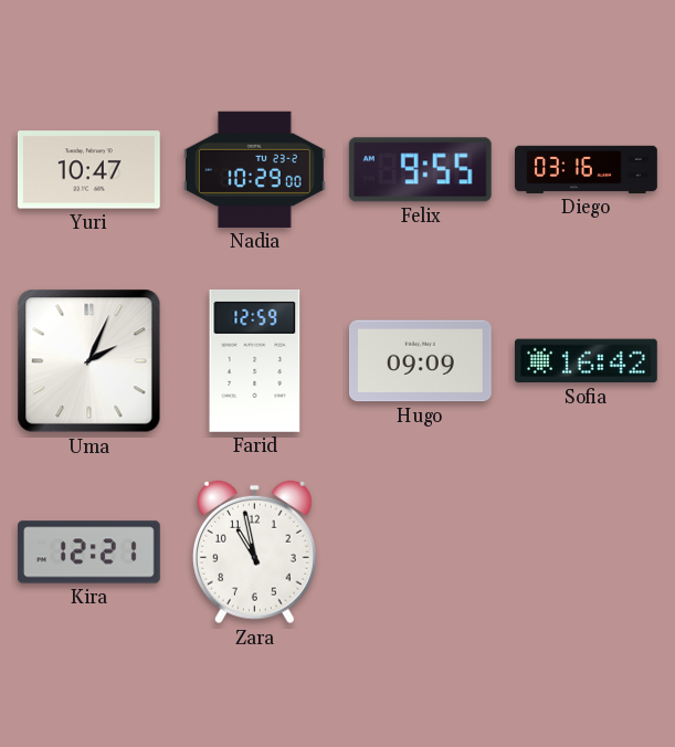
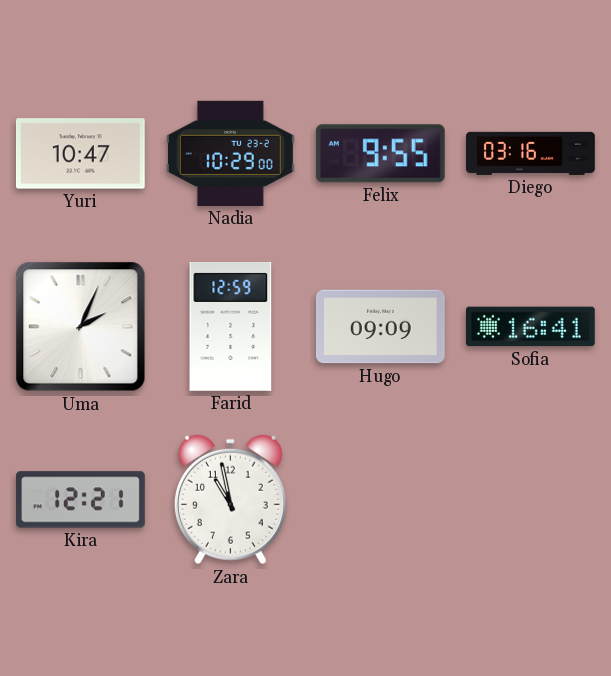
Sofia: 16:42 -> 16:41
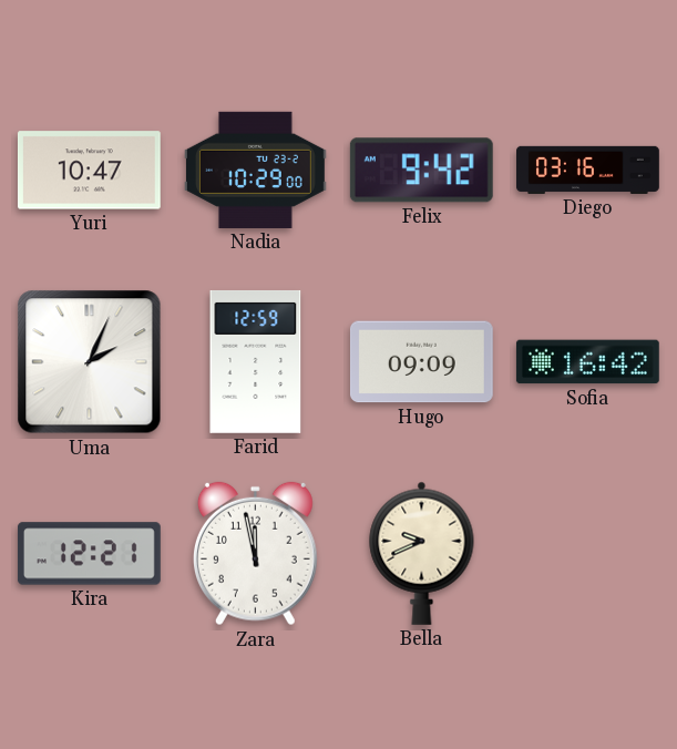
Felix: 9:55 -> 9:42
Sofia: 16:41 -> 16:42
Zara: 10:58 -> 11:58
Bella: none -> 9:41
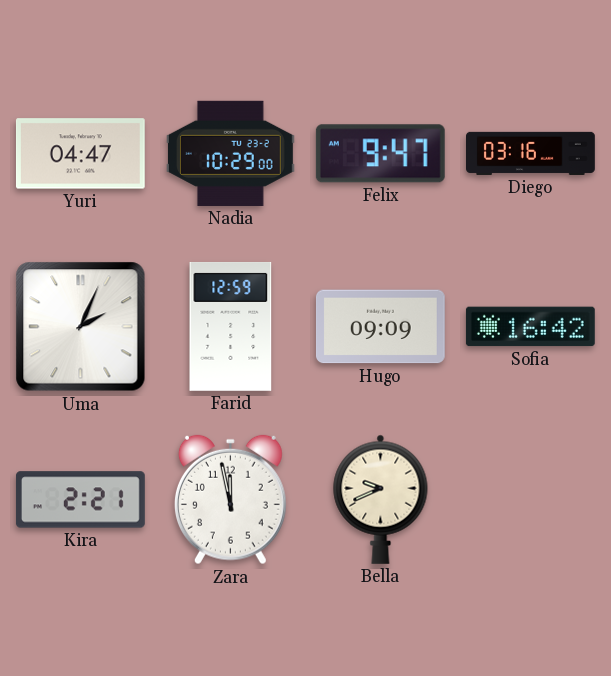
Yuri: 10:47 -> 04:47
Felix: 9:42 -> 9:47
Kira: 12:21 -> 2:21
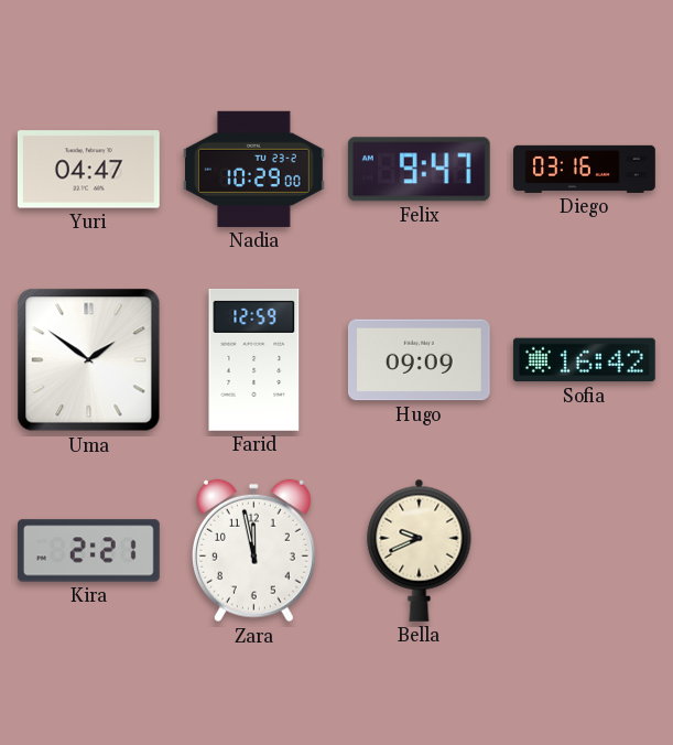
Uma: 2:04 -> 1:51
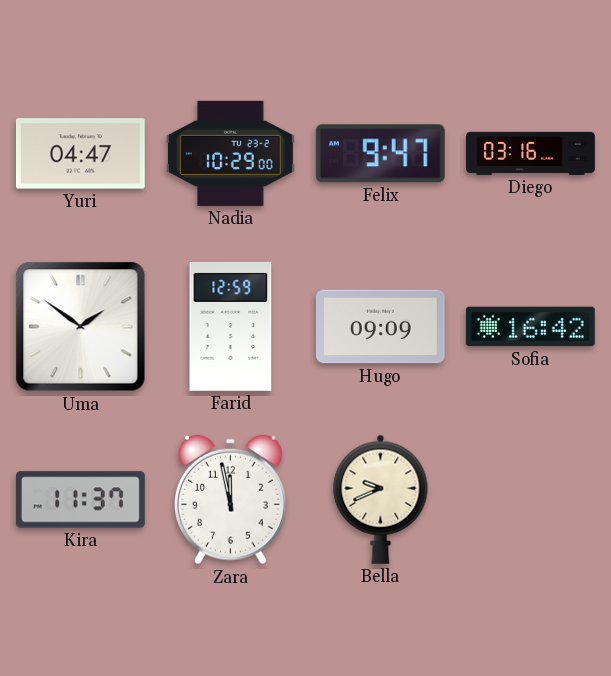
Kira: 2:21 -> 11:37
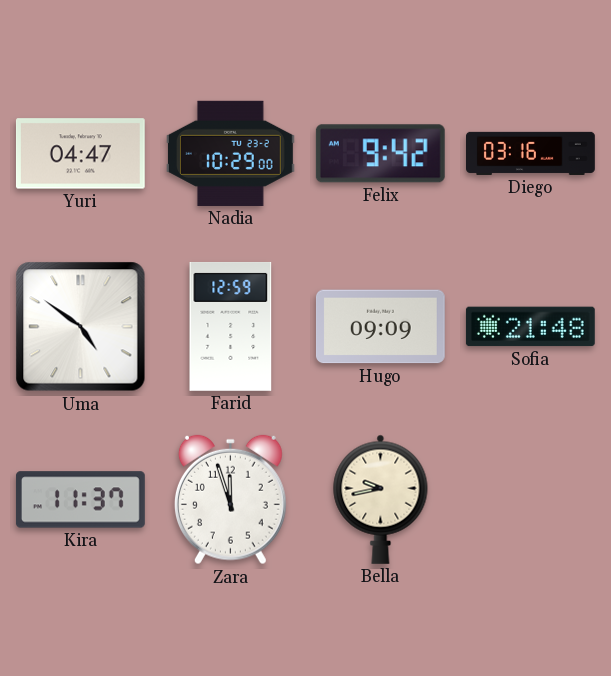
Felix: 9:47 -> 9:42
Uma: 1:51 -> 4:51
Sofia: 16:42 -> 21:48
Zara: 11:58 -> 11:57
Bella: 9:41 -> 9:43
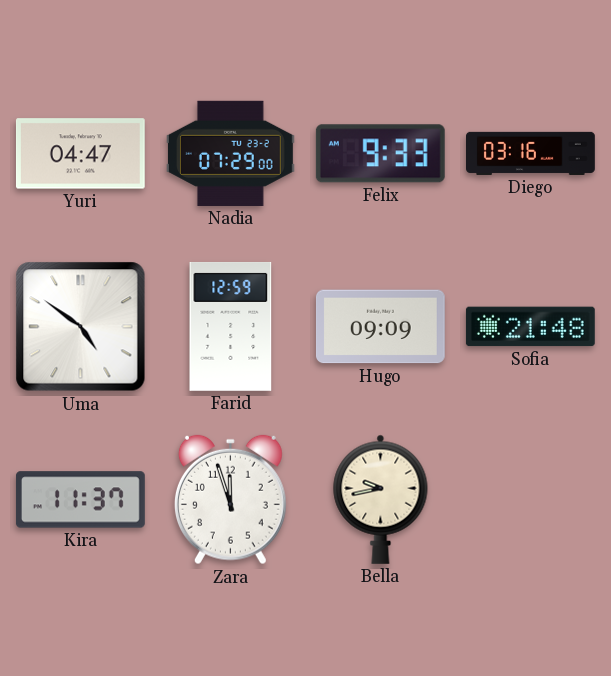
Nadia: 10:29 -> 07:29
Felix: 9:42 -> 9:33
